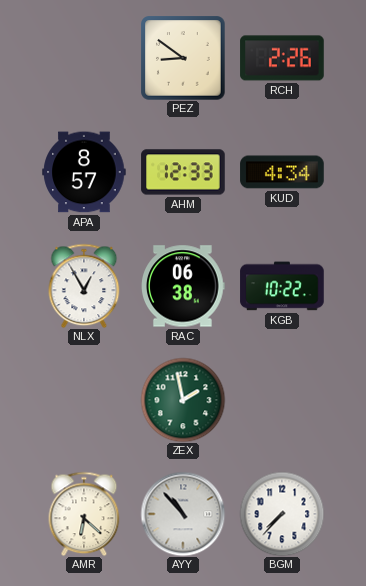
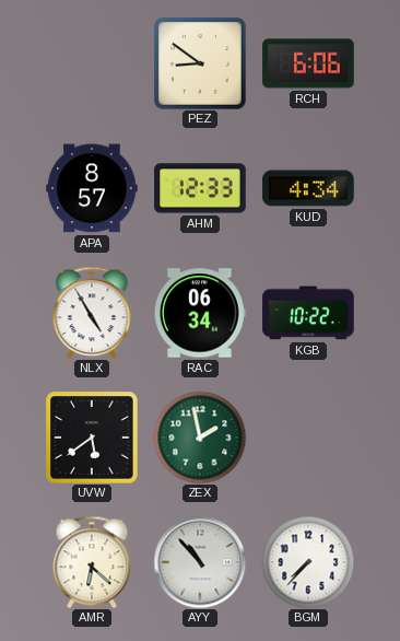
RCH: 2:26 -> 6:06
NLX: 12:55 -> 4:55
RAC: 06:38 -> 06:34
UVW: none -> 5:39
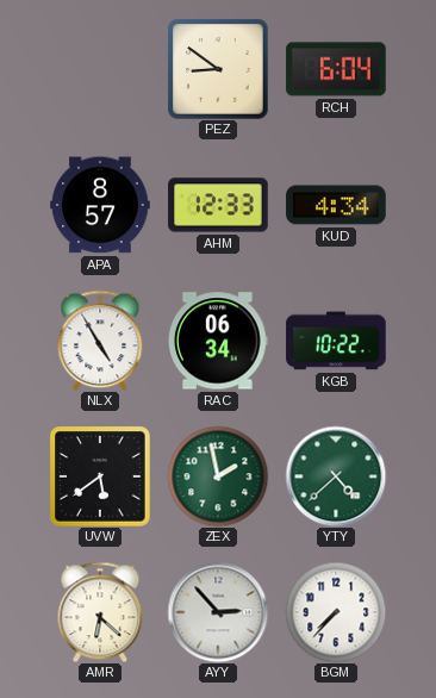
RCH: 6:06 -> 6:04
YTY: none -> 4:38
AYY: 10:53 -> 2:53
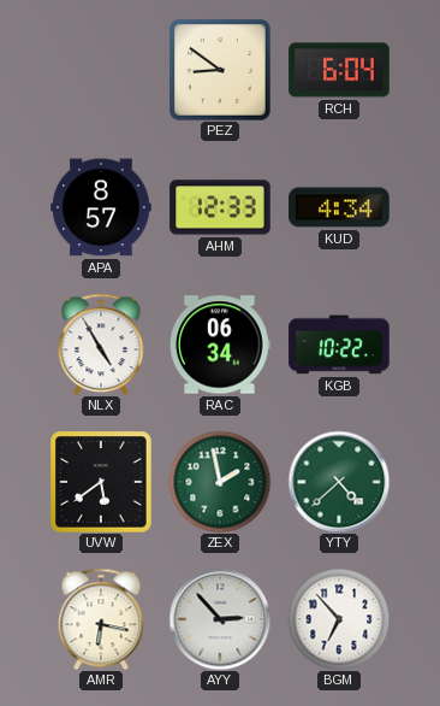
AMR: 6:22 -> 6:17
BGM: 7:37 -> 6:53
